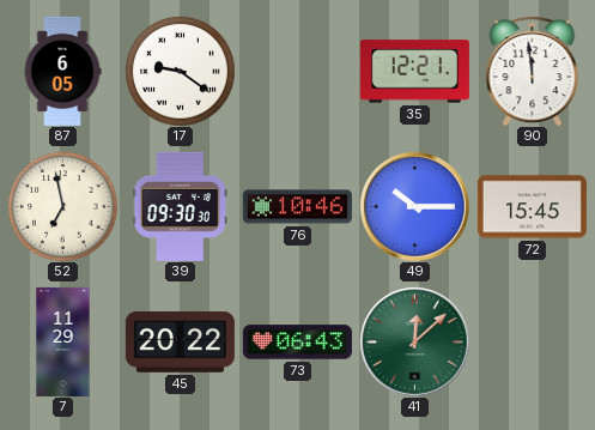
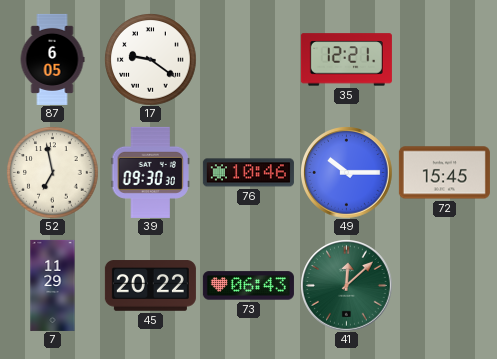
90: 11:59 -> none
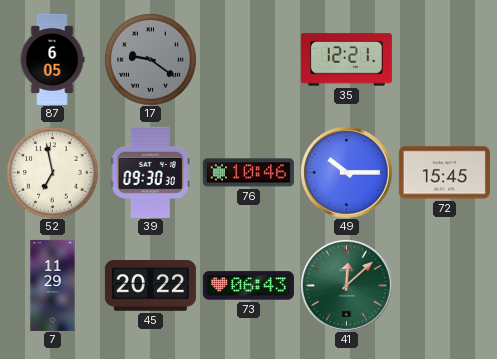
17 dial: white -> grey
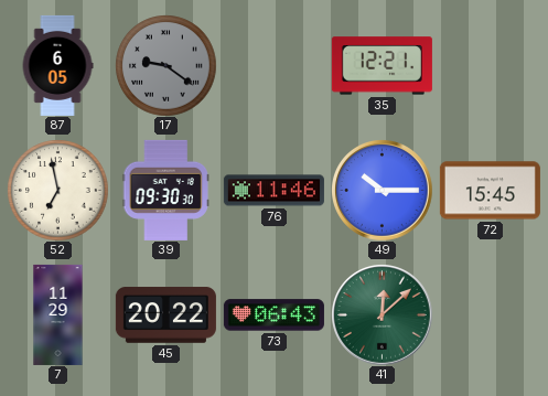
76: 10:46 -> 11:46
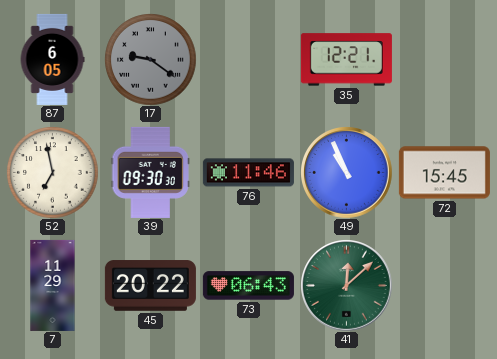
49: 10:15 -> 10:56
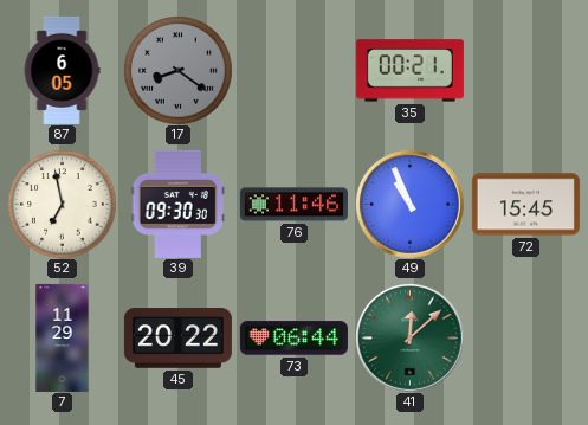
17: 9:21 -> 8:21
35: 12:21 -> 00:21
73: 06:43 -> 06:44
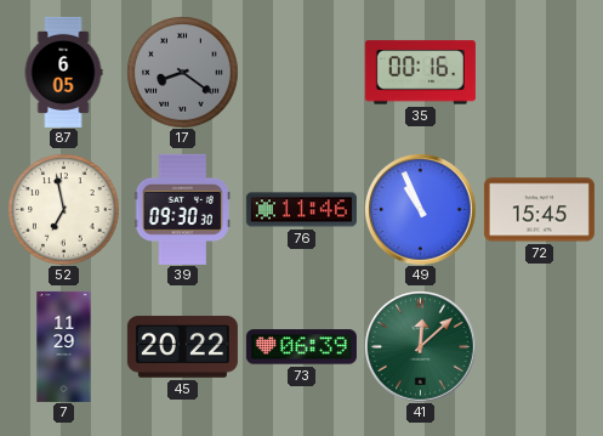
35: 00:21 -> 00:16
73: 06:44 -> 06:39
